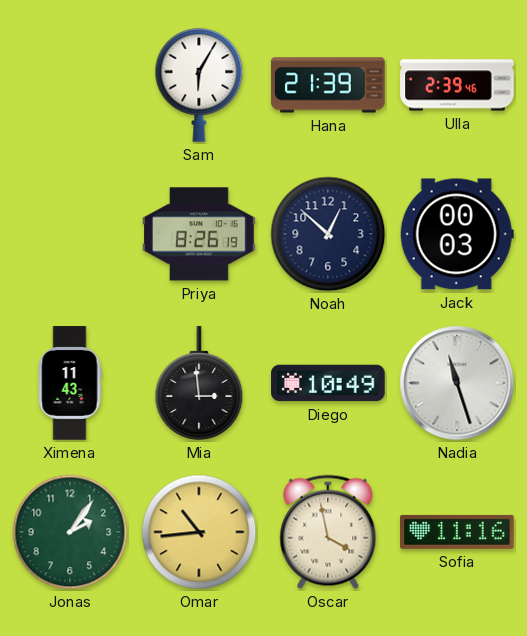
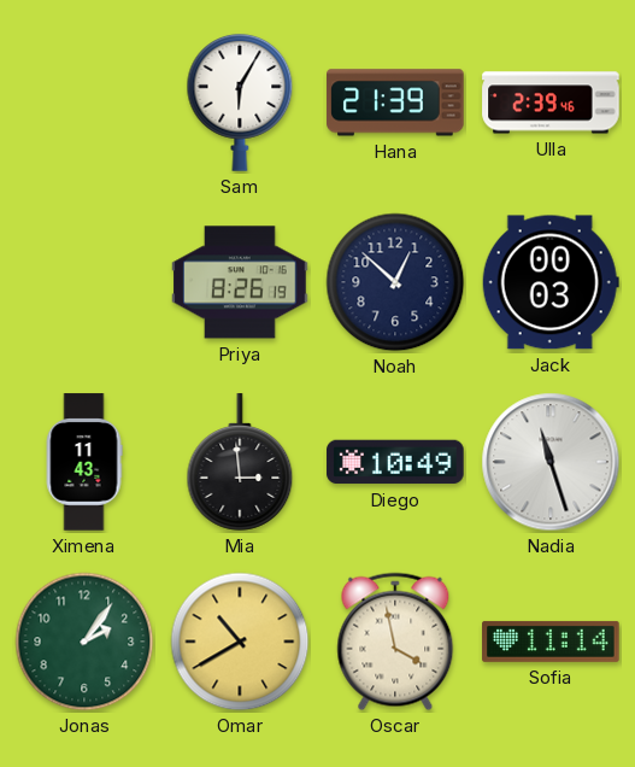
Omar: 10:44 -> 10:40
Sofia: 11:16 -> 11:14
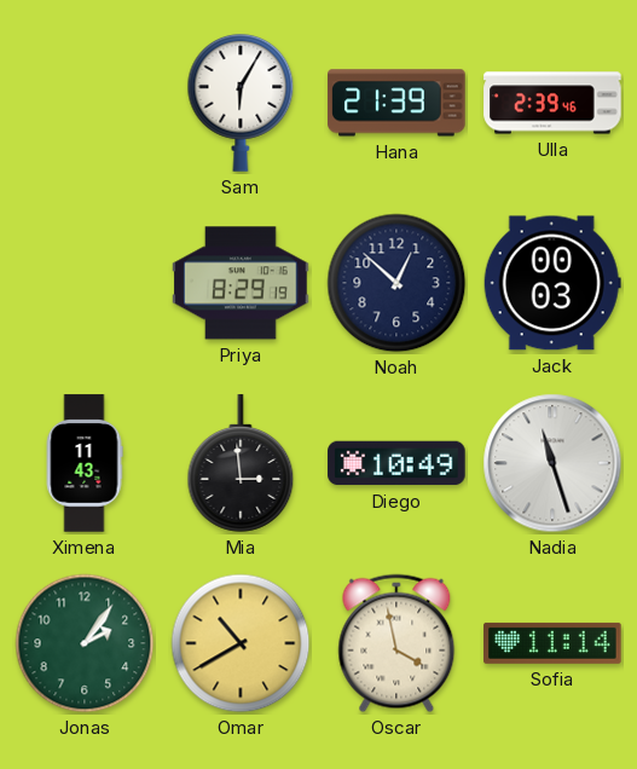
Priya: 8:26 -> 8:29
